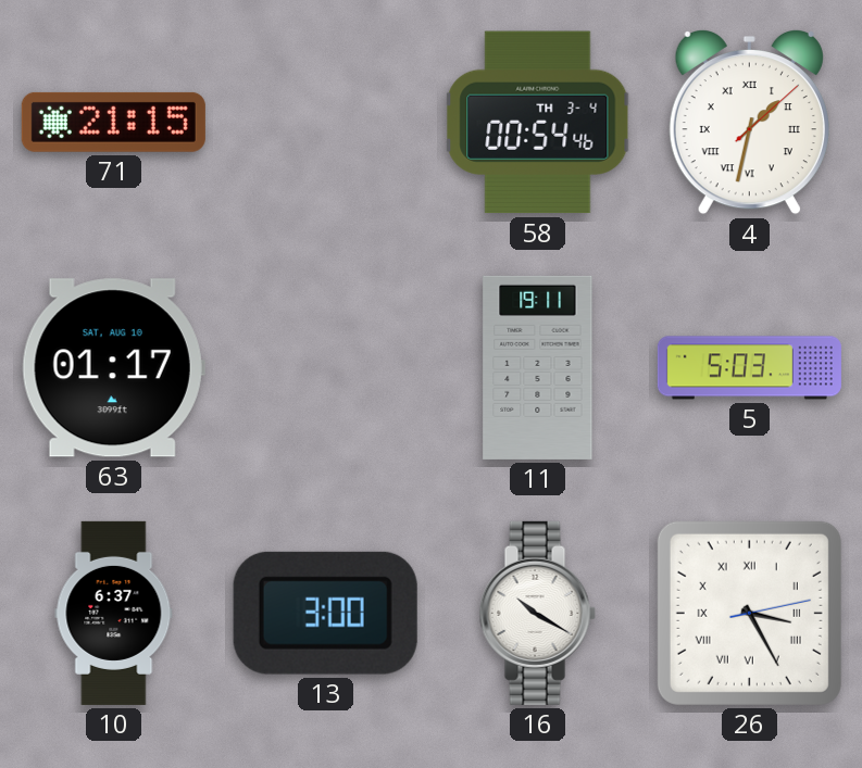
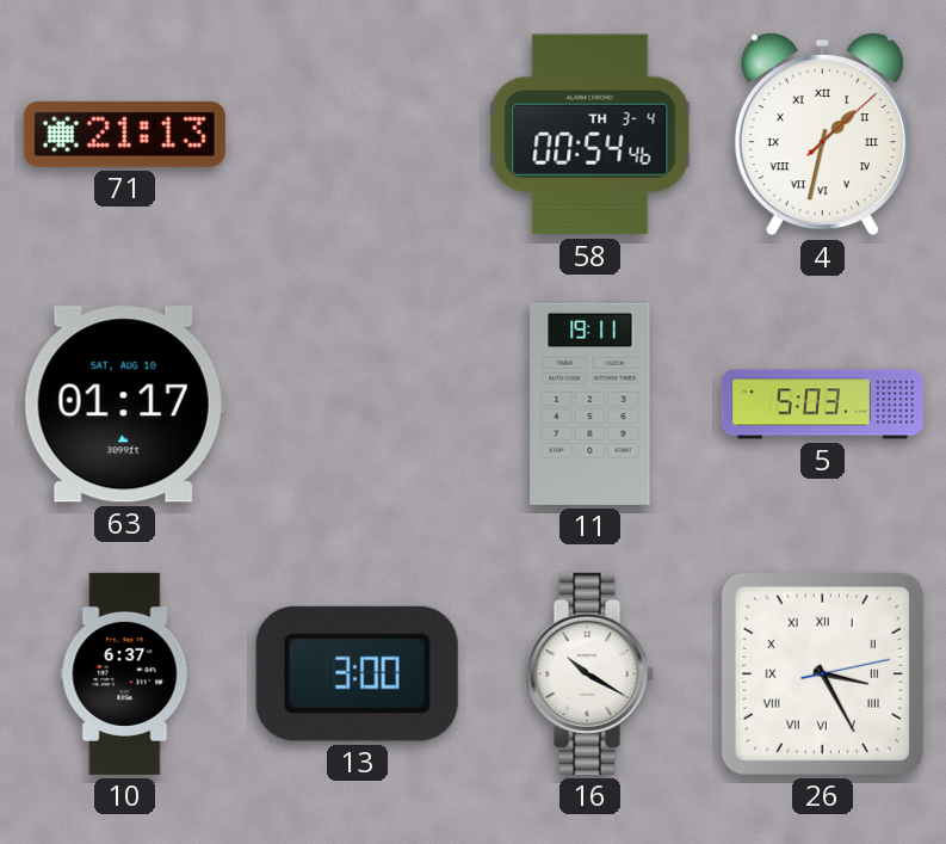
71: 21:15 -> 21:13
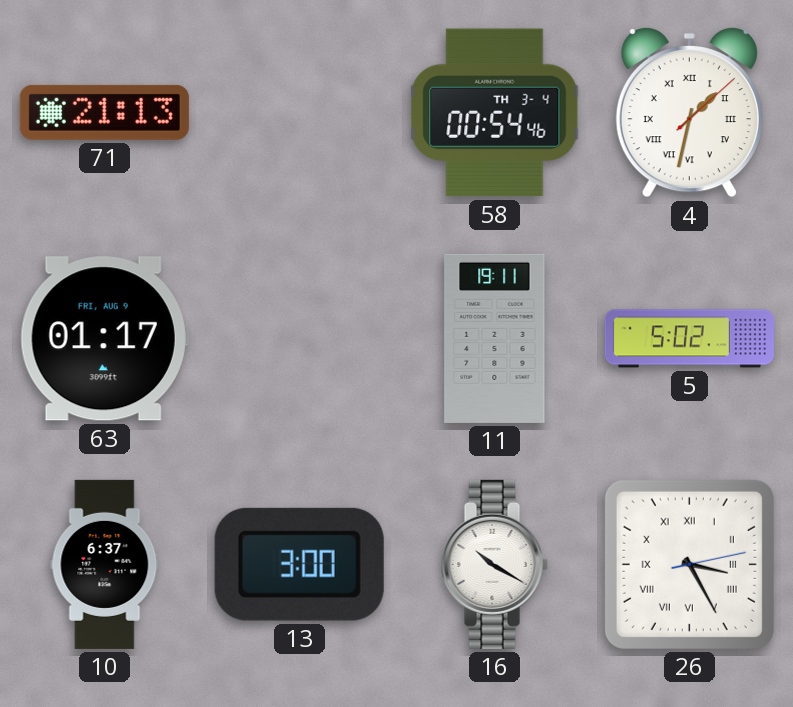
63 date: SAT, AUG 10 -> FRI, AUG 9
5: 5:03 -> 5:02
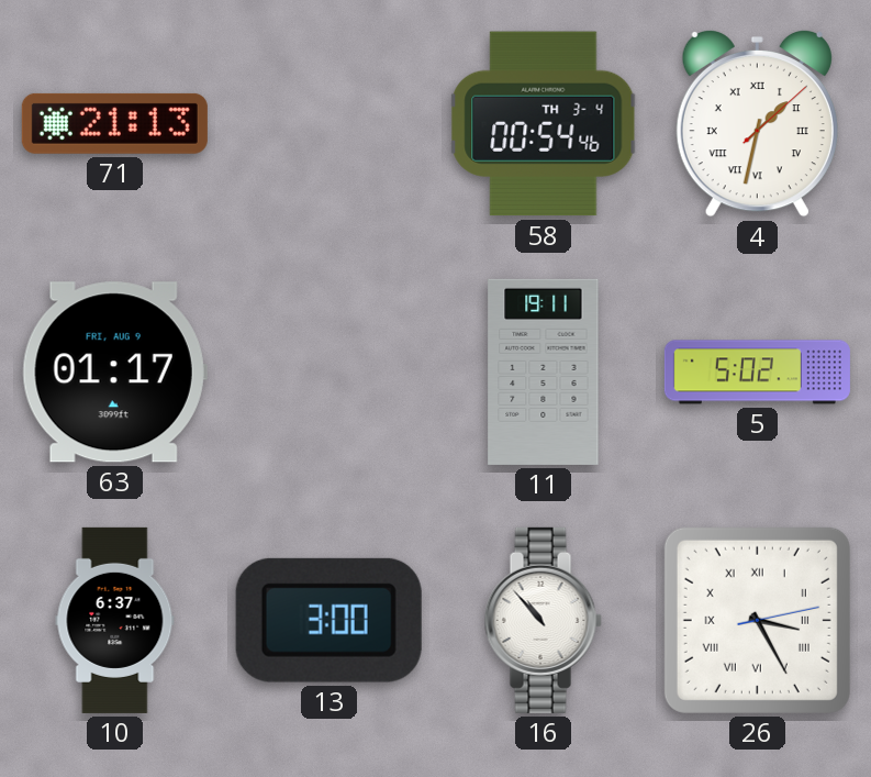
16: 10:20 -> 10:53
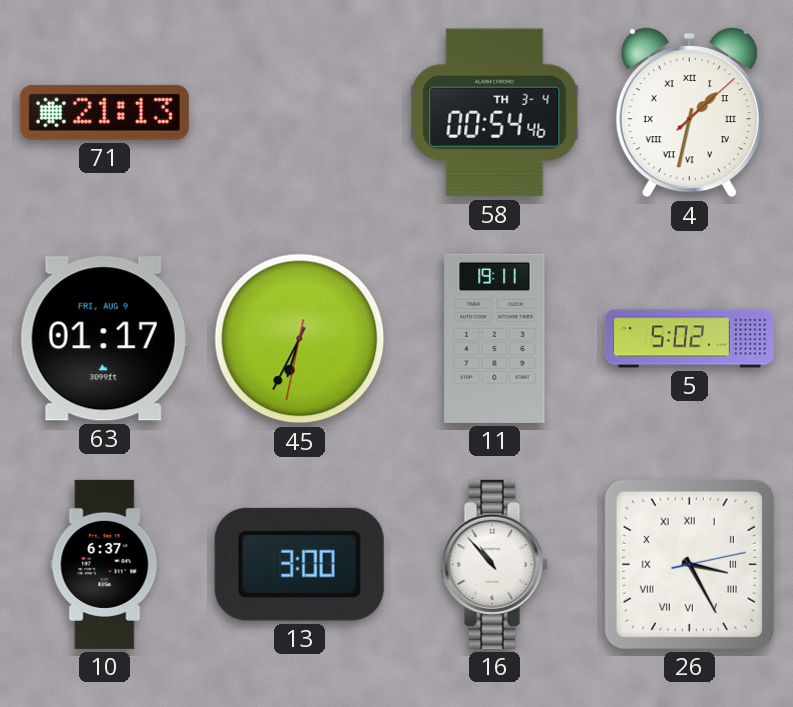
45: none -> 6:34
